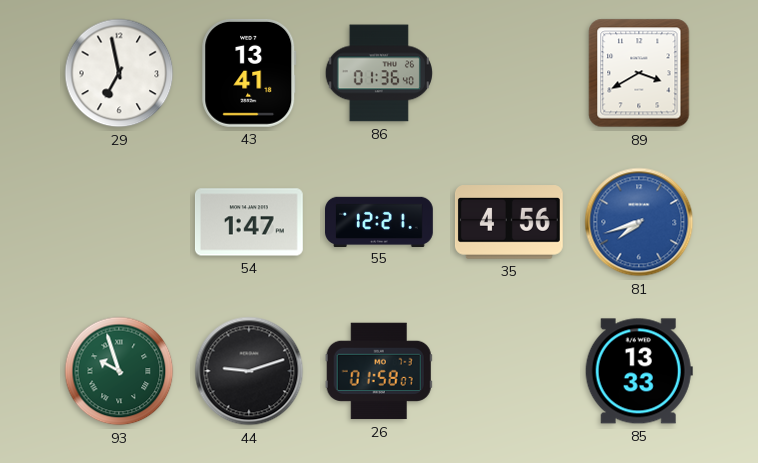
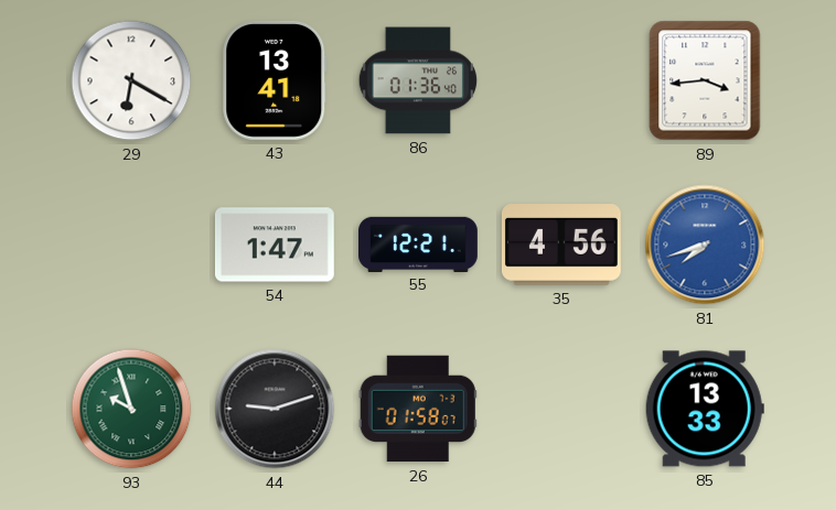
29: 6:58 -> 6:20
89: 3:40 -> 3:44
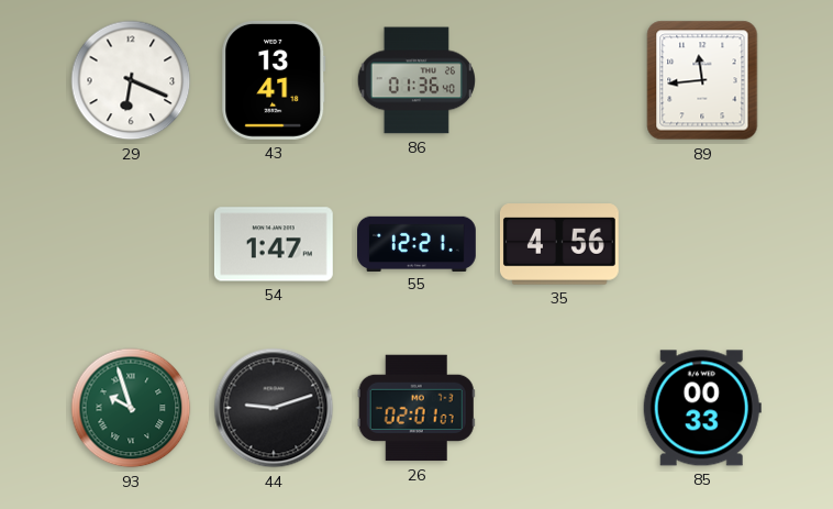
29: 6:20 -> 6:19
89: 3:44 -> 11:44
81: 7:42 -> none
26: 01:58 -> 02:01
85: 13:33 -> 00:33
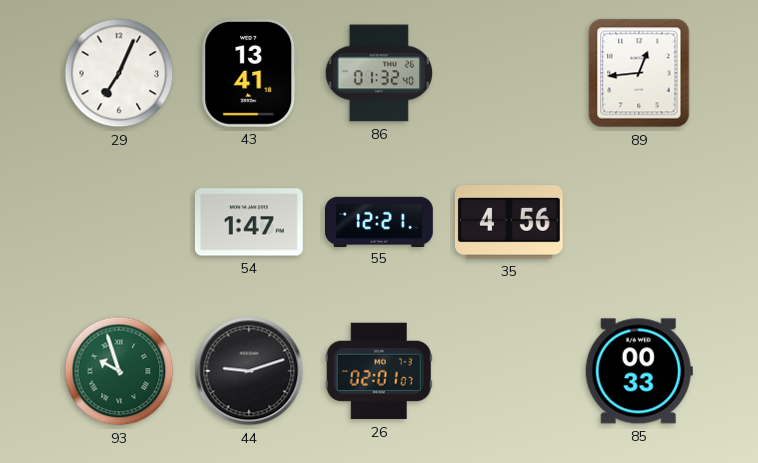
29: 6:19 -> 7:04
86: 01:36 -> 01:32
89: 11:44 -> 12:44
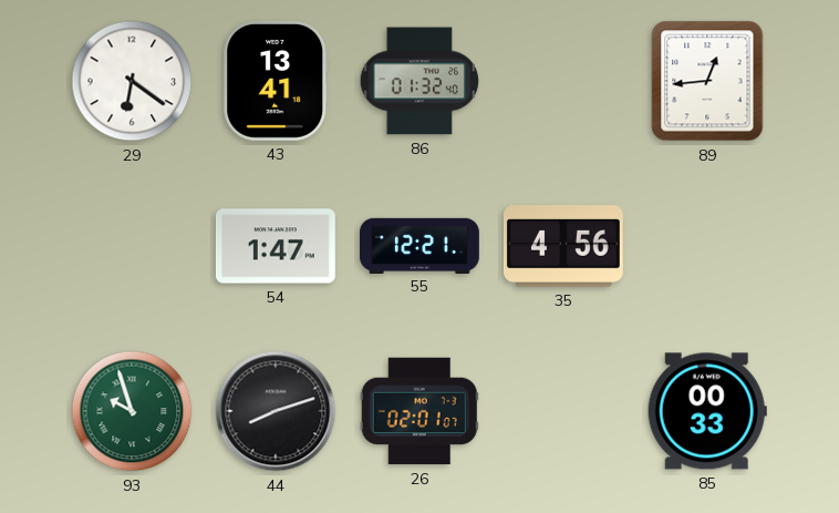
29: 7:04 -> 6:21
44: 9:12 -> 8:12
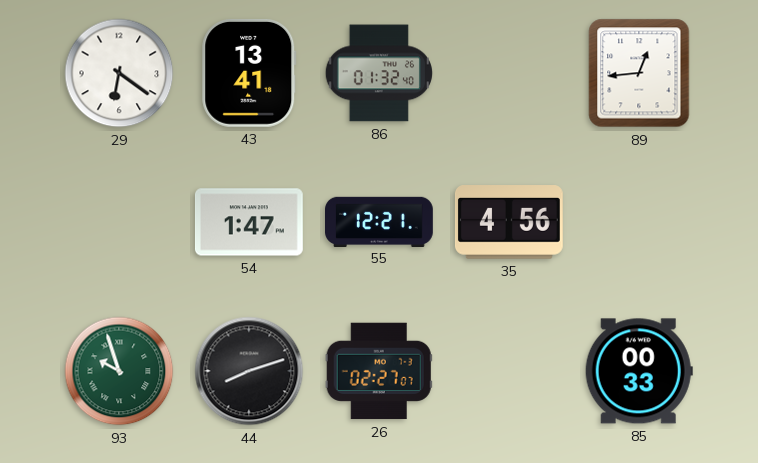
26: 02:01 -> 02:27
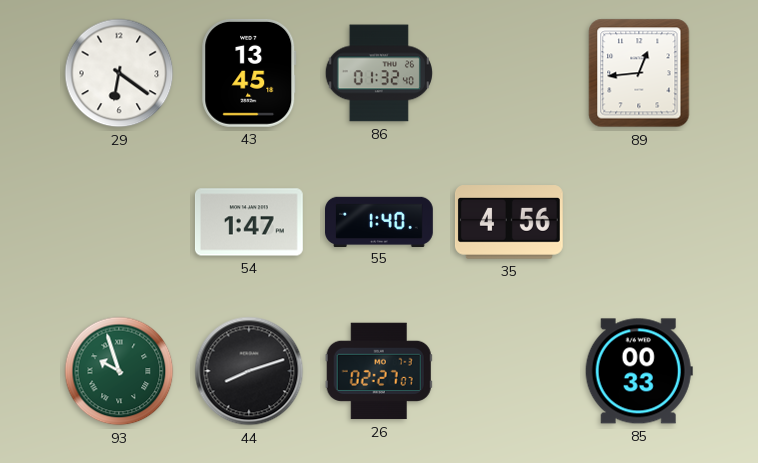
43: 13:41 -> 13:45
55: 12:21 -> 1:40
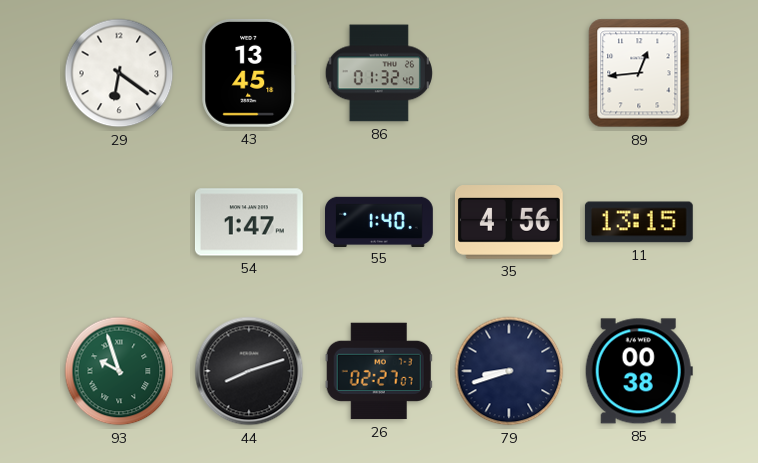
11: none -> 13:15
79: none -> 8:42
85: 00:33 -> 00:38
